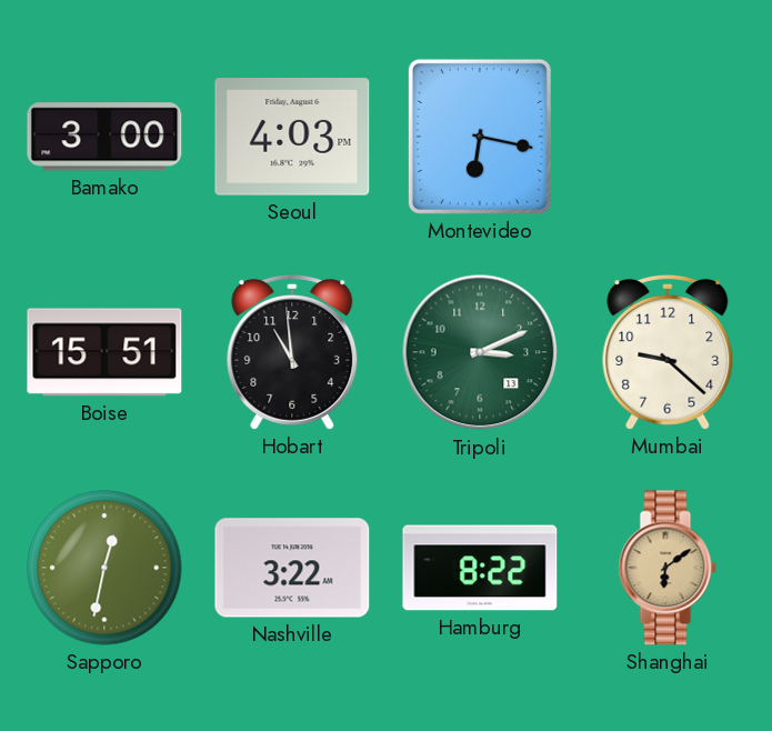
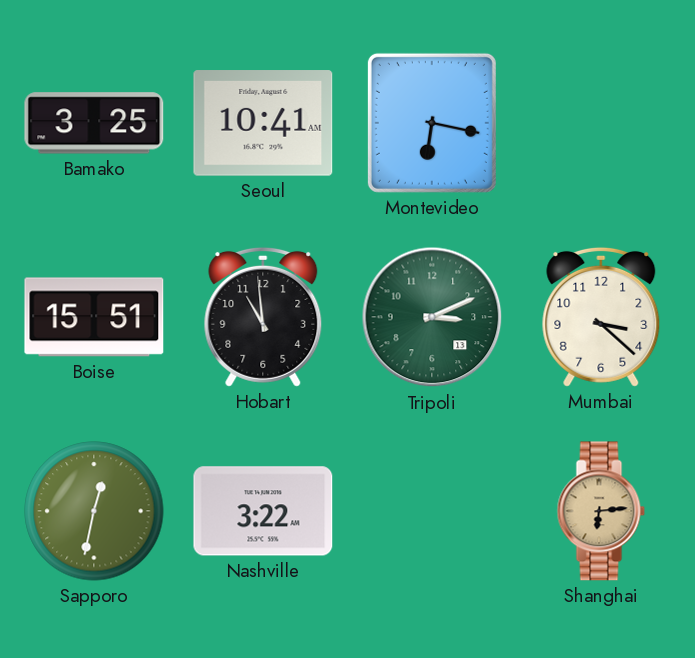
Bamako: 3:00 -> 3:25
Seoul: 4:03 -> 10:41
Mumbai: 9:22 -> 3:22
Hamburg: 8:22 -> none
Shanghai: 6:09 -> 6:14
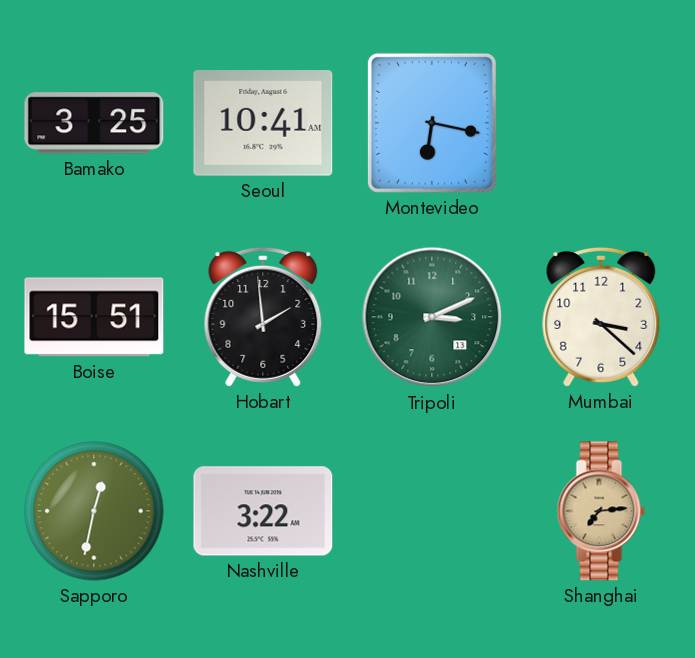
Hobart: 10:59 -> 1:59
Shanghai: 6:14 -> 7:14
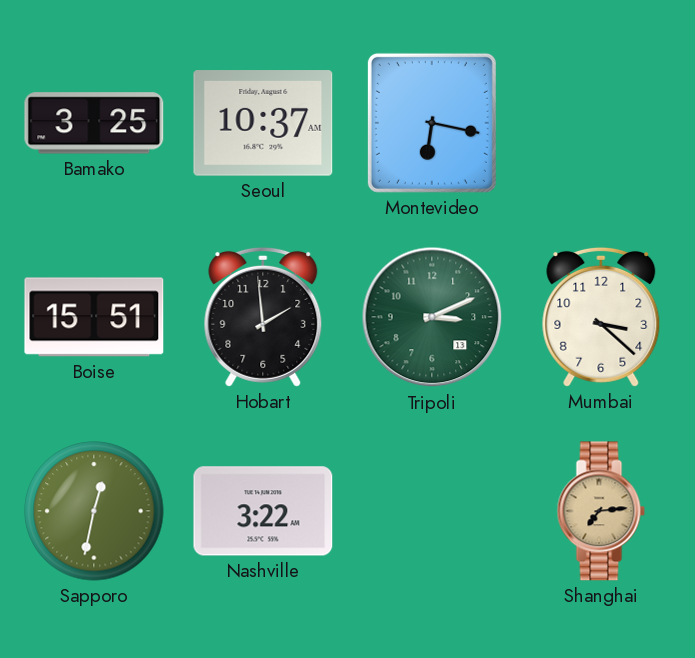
Seoul: 10:41 -> 10:37
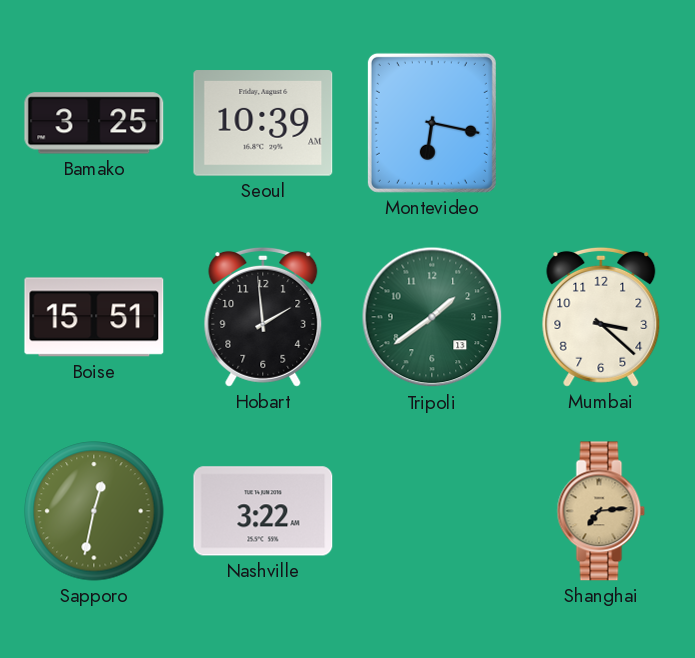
Seoul: 10:37 -> 10:39
Tripoli: 3:11 -> 1:39
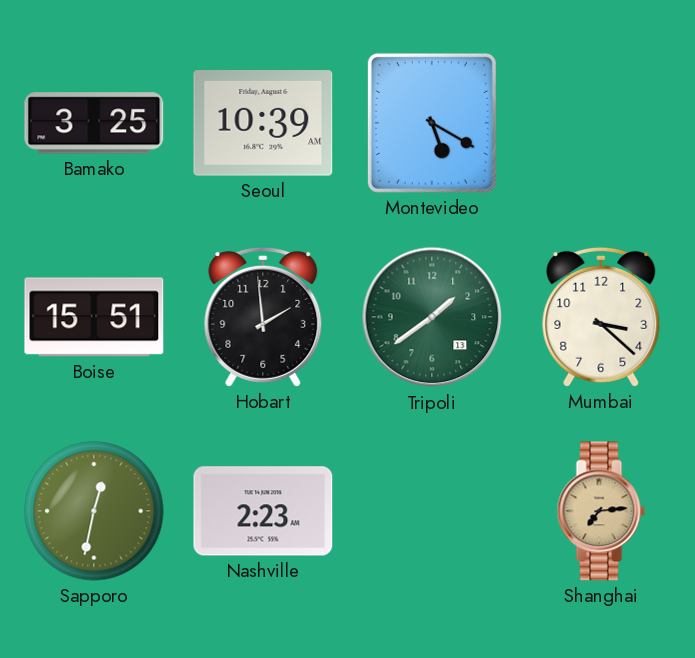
Montevideo: 6:17 -> 5:20
Nashville: 3:22 -> 2:23
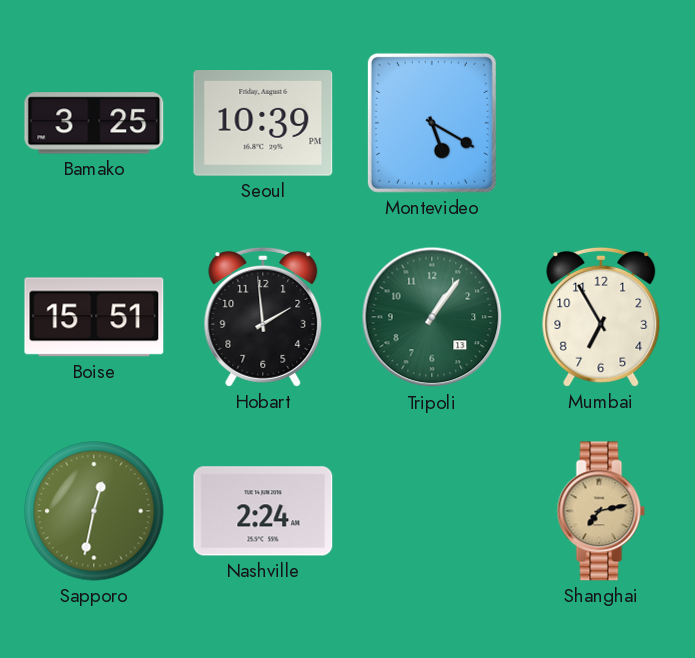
Seoul: 10:39 AM -> 10:39 PM
Tripoli: 1:39 -> 1:06
Mumbai: 3:22 -> 6:55
Nashville: 2:23 -> 2:24
Shanghai: 7:14 -> 7:13
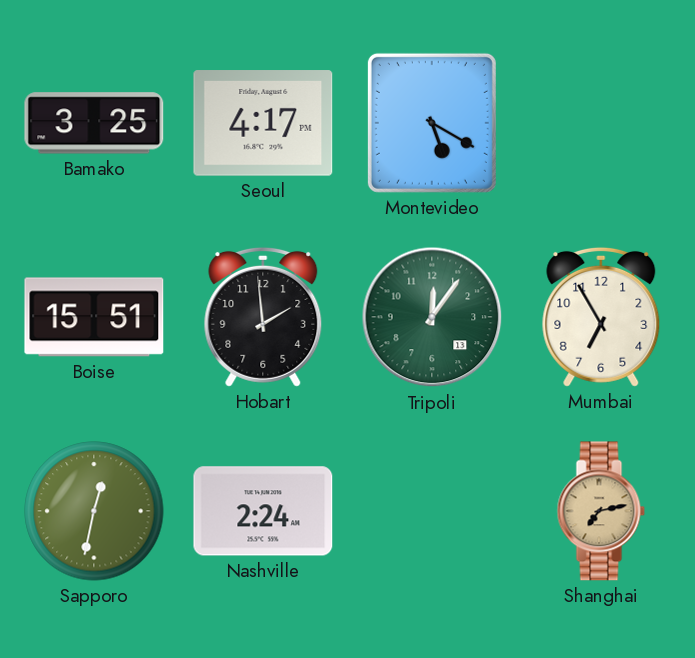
Seoul: 10:39 -> 4:17
Tripoli: 1:06 -> 12:06
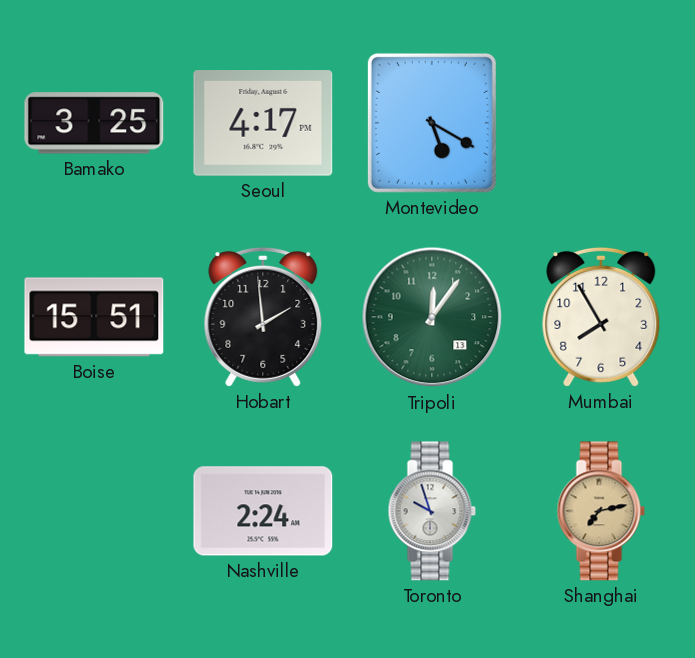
Mumbai: 6:55 -> 7:55
Sapporo: 12:32 -> none
Toronto: none -> 9:57
